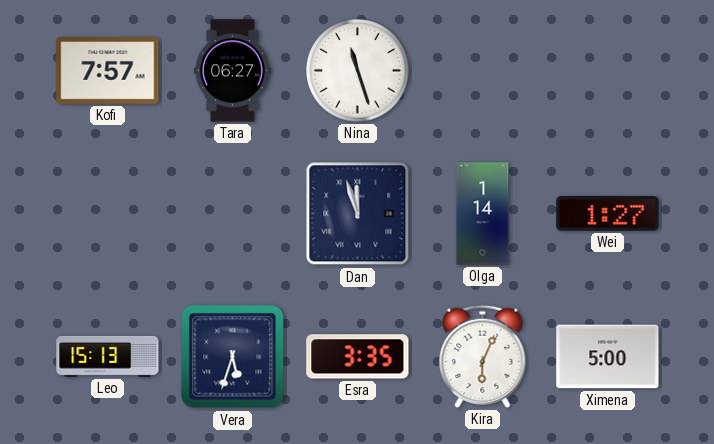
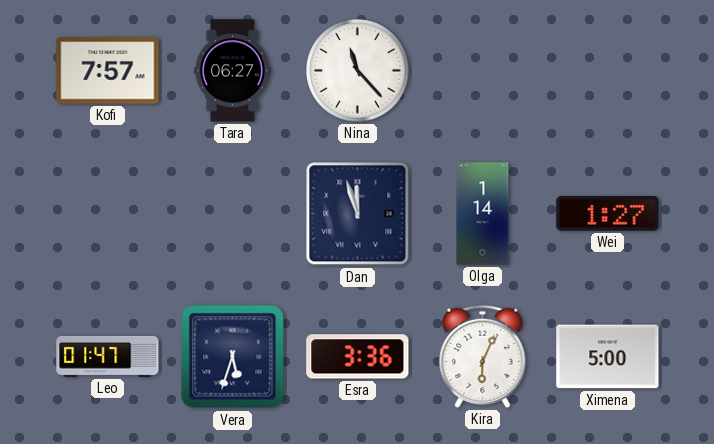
Nina: 11:27 -> 11:23
Leo: 15:13 -> 01:47
Esra: 3:35 -> 3:36
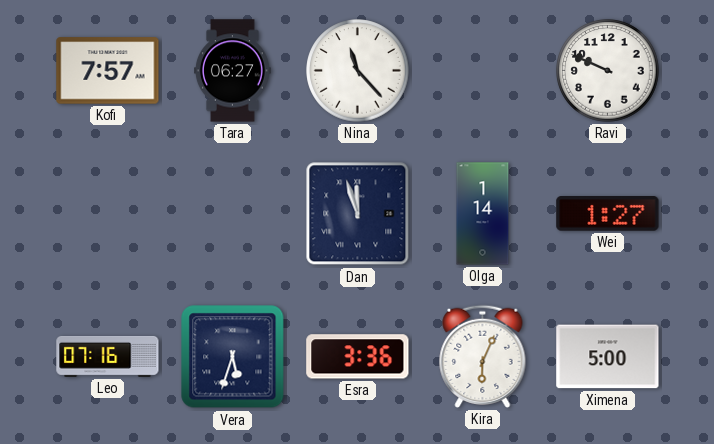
Ravi: none -> 9:49
Leo: 01:47 -> 07:16
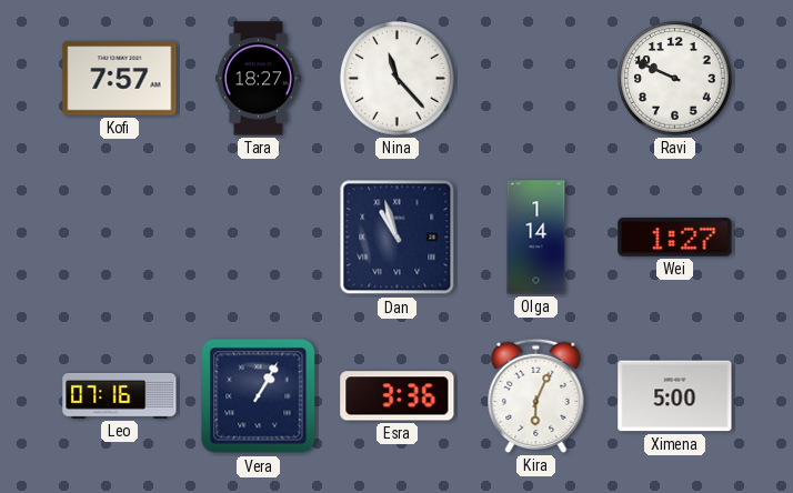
Tara: 06:27 -> 18:27
Dan: 11:57 -> 10:57
Vera: 5:33 -> 1:05
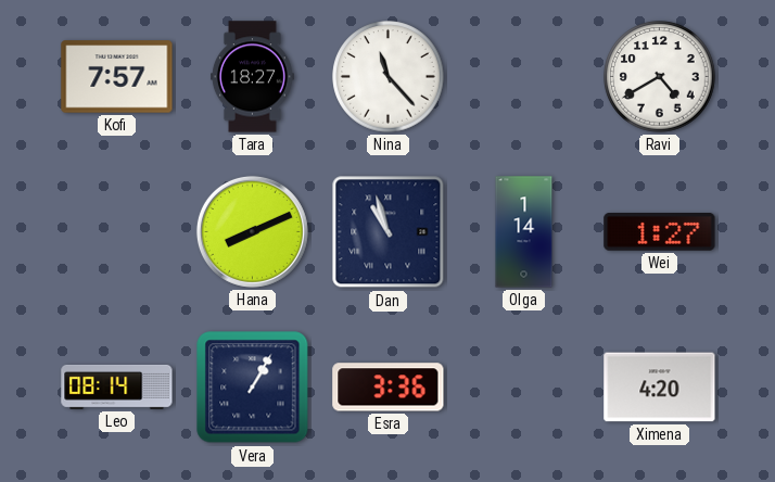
Ravi: 9:49 -> 4:40
Hana: none -> 8:11
Leo: 07:16 -> 08:14
Kira: 6:04 -> none
Ximena: 5:00 -> 4:20
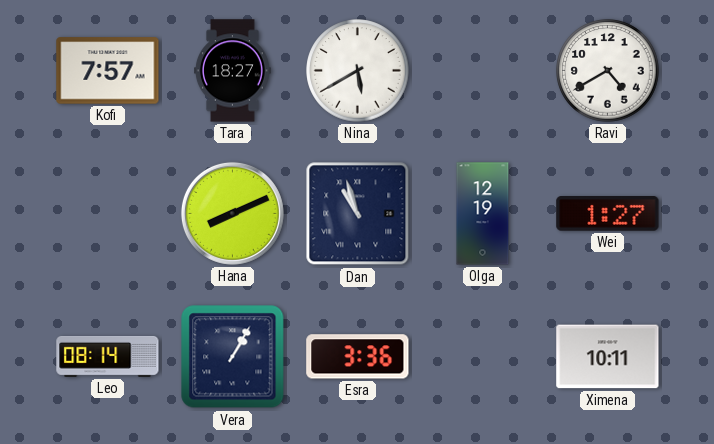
Nina: 11:23 -> 5:40
Olga: 1:14 -> 12:19
Ximena: 4:20 -> 10:11
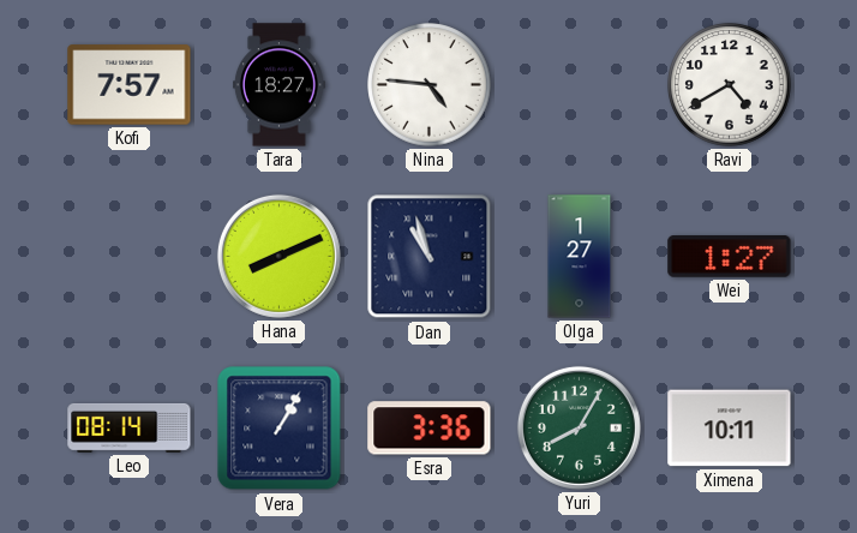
Nina: 5:40 -> 4:46
Olga: 12:19 -> 1:27
Yuri: none -> 8:05
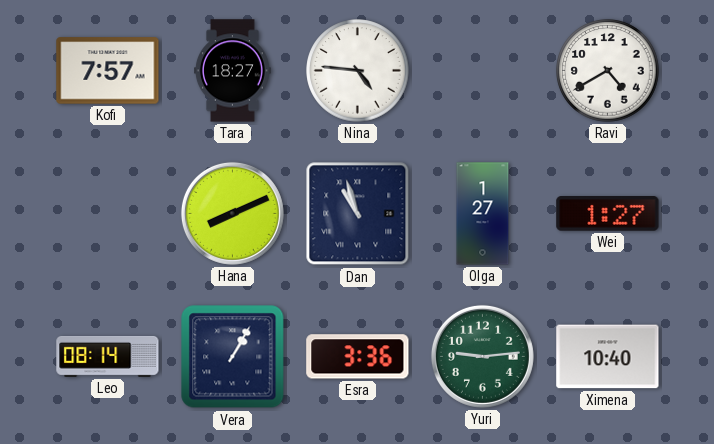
Yuri: 8:05 -> 9:14
Ximena: 10:11 -> 10:40
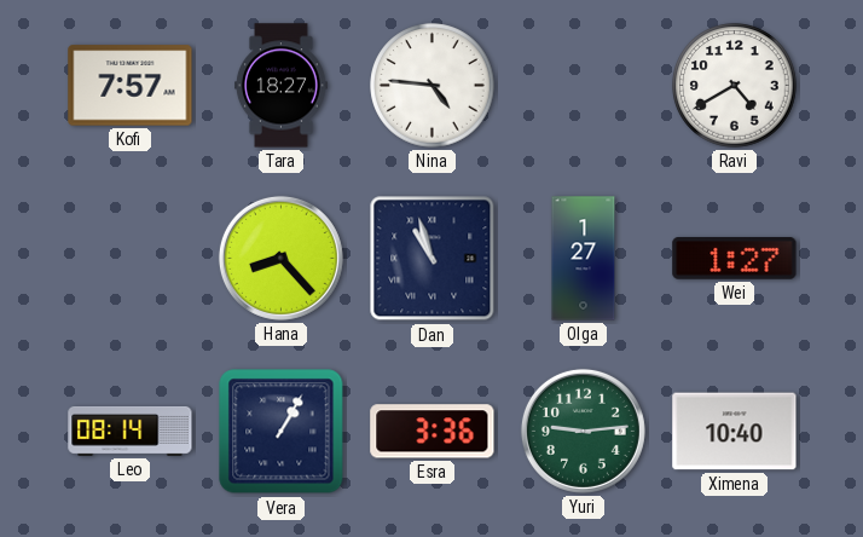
Hana: 8:11 -> 8:23
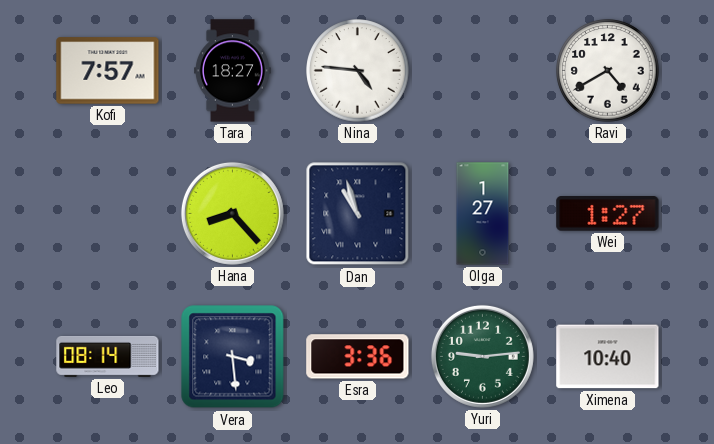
Vera: 1:05 -> 3:29
